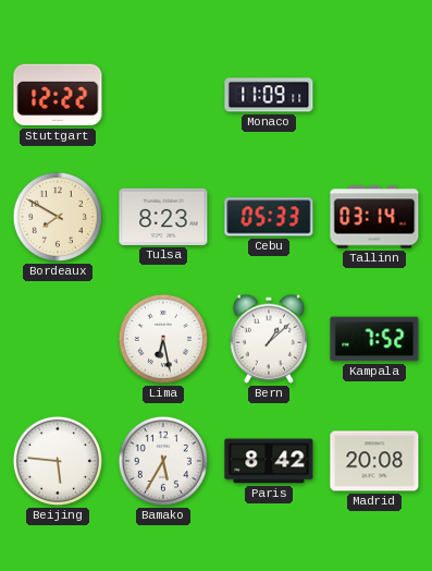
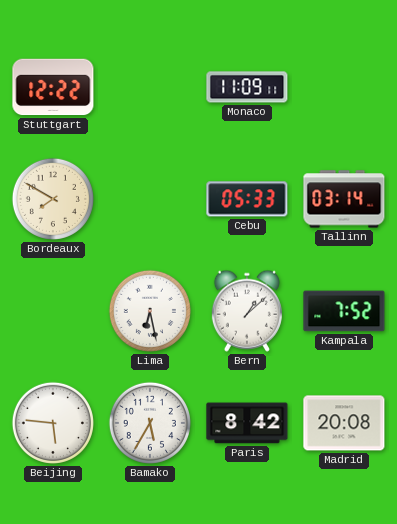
Tulsa: 8:23 -> none
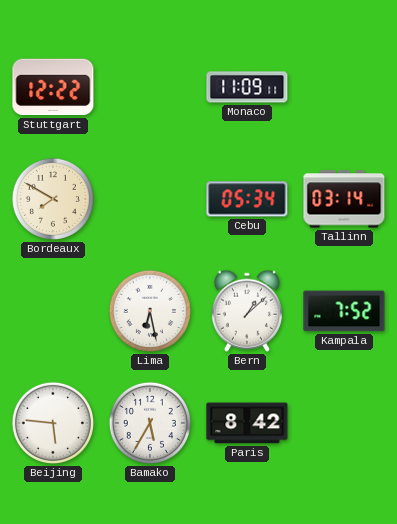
Cebu: 05:33 -> 05:34
Madrid: 20:08 -> none
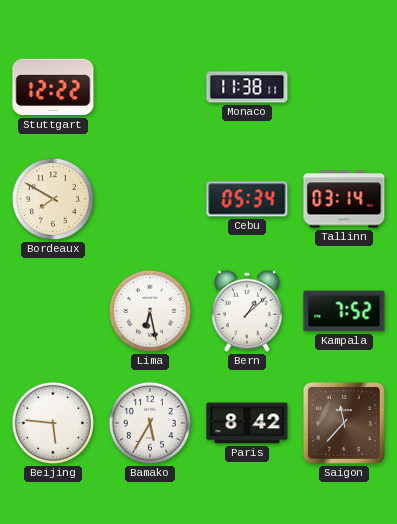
Monaco: 11:09 -> 11:38
Saigon: none -> 11:37
